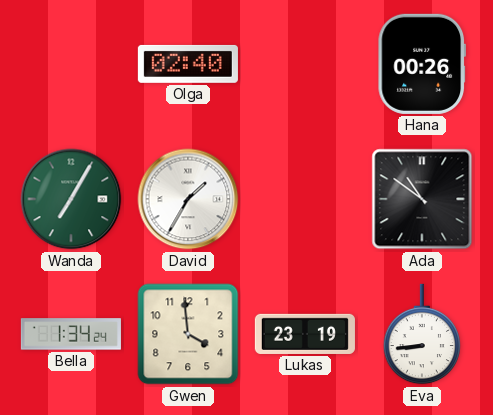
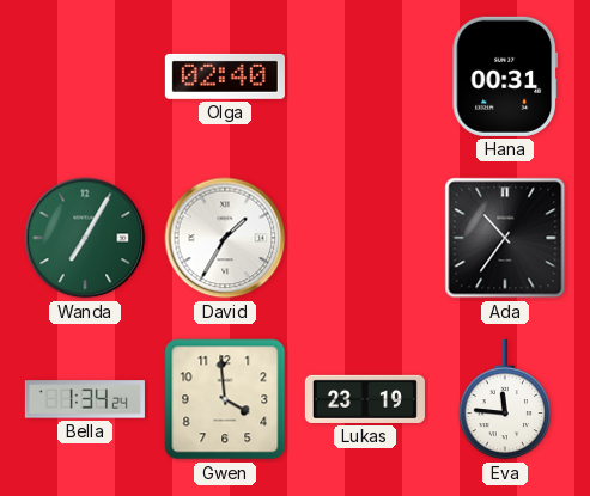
Hana: 00:26 -> 00:31
Ada: 10:51 -> 10:36
Eva: 8:44 -> 11:46
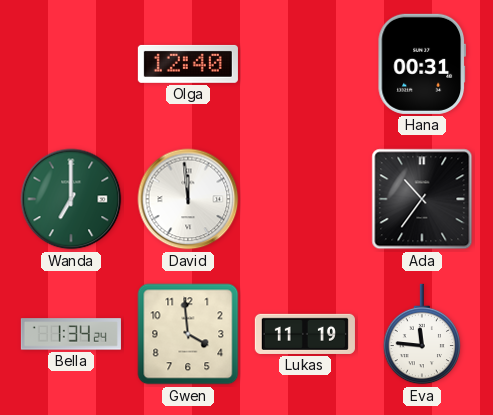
Olga: 02:40 -> 12:40
Wanda: 7:05 -> 7:00
David: 1:35 -> 11:59
Lukas: 23:19 -> 11:19
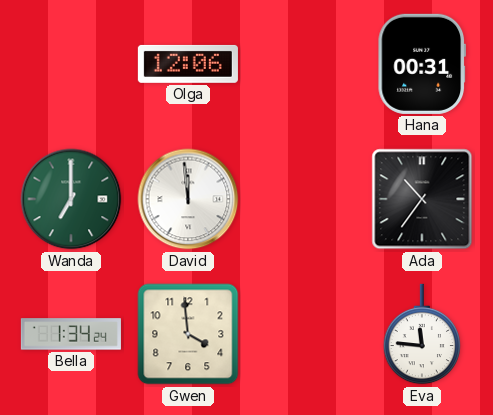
Olga: 12:40 -> 12:06
Lukas: 11:19 -> none
